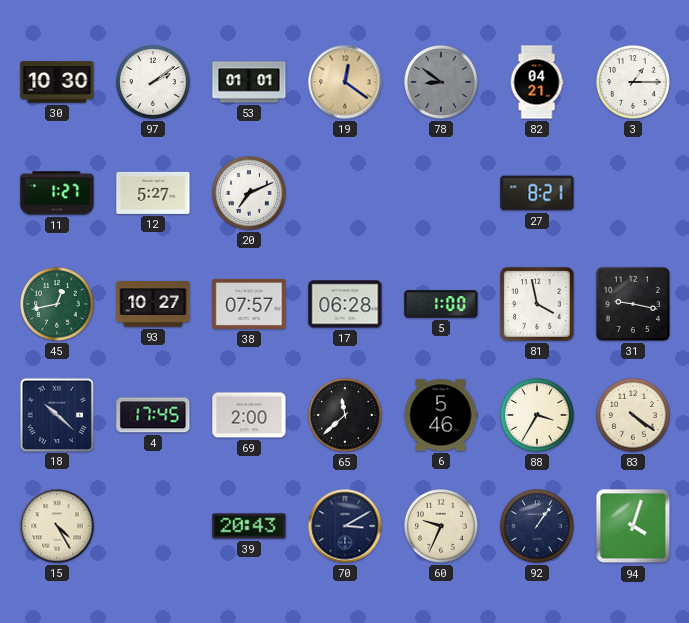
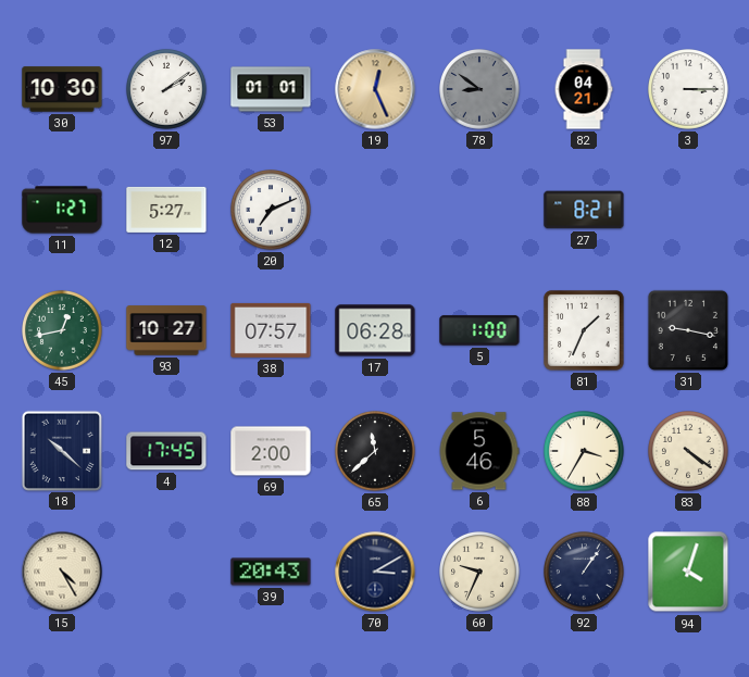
19: 12:21 -> 12:26
3: 1:15 -> 3:15
81: 3:58 -> 1:34
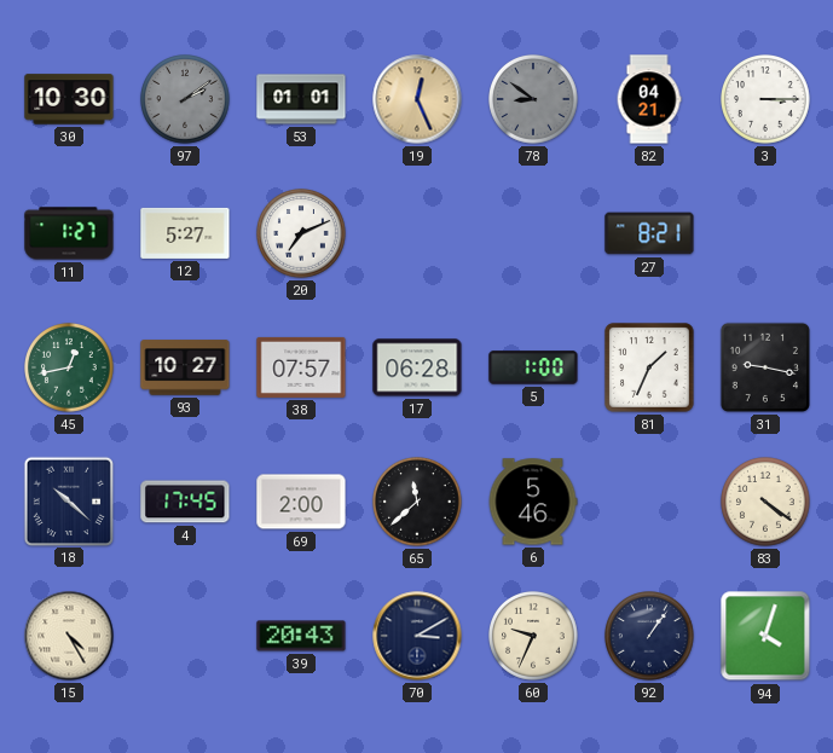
97 dial: white -> grey
88: 3:35 -> none
